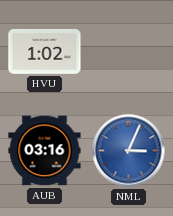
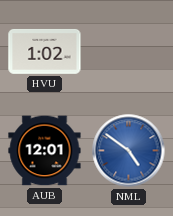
AUB: 03:16 -> 12:01
NML: 3:04 -> 4:51
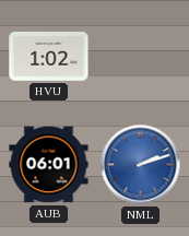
AUB: 12:01 -> 06:01
NML: 4:51 -> 2:12
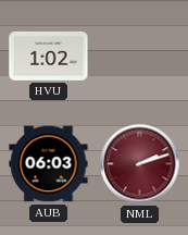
AUB: 06:01 -> 06:03
NML dial: blue -> burgundy
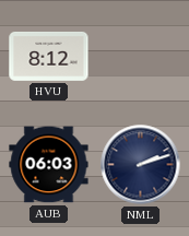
HVU: 1:02 -> 8:12
NML dial: burgundy -> navy
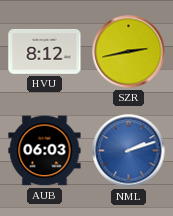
SZR: none -> 2:43
NML dial: navy -> blue
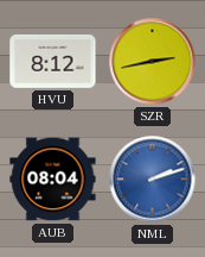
AUB: 06:03 -> 08:04
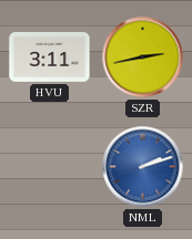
HVU: 8:12 -> 3:11
AUB: 08:04 -> none
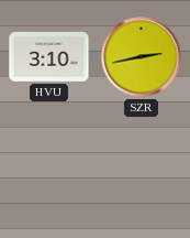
HVU: 3:11 -> 3:10
NML: 2:12 -> none
